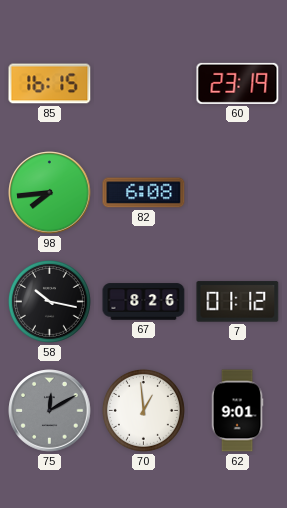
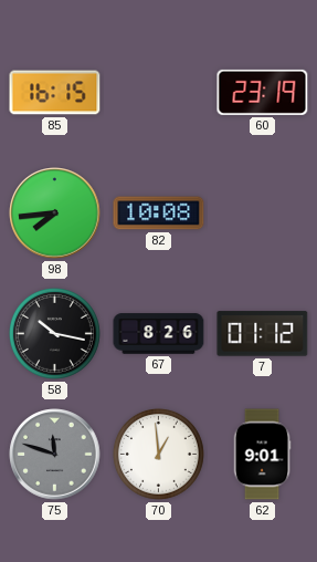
82: 6:08 -> 10:08
75: 12:10 -> 11:48
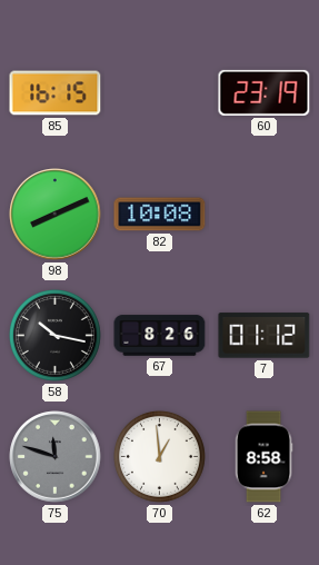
98: 7:44 -> 8:11
62: 9:01 -> 8:58
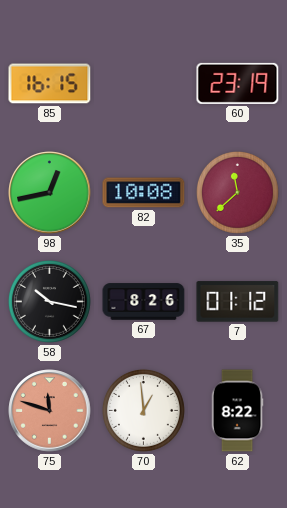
98: 8:11 -> 12:43
35: none -> 11:38
75 dial: grey -> salmon
62: 8:58 -> 8:22
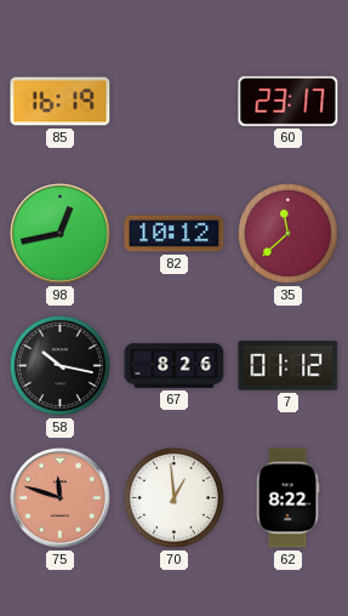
85: 16:15 -> 16:19
60: 23:19 -> 23:17
82: 10:08 -> 10:12
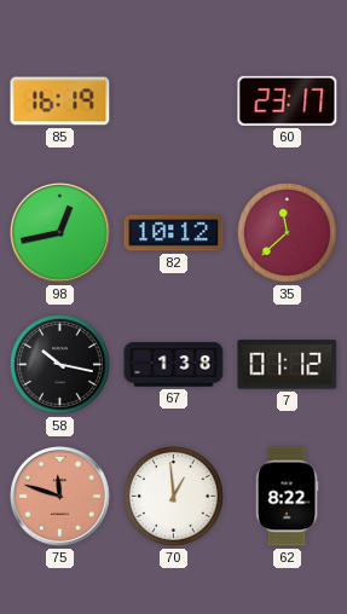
67: 8:26 -> 1:38
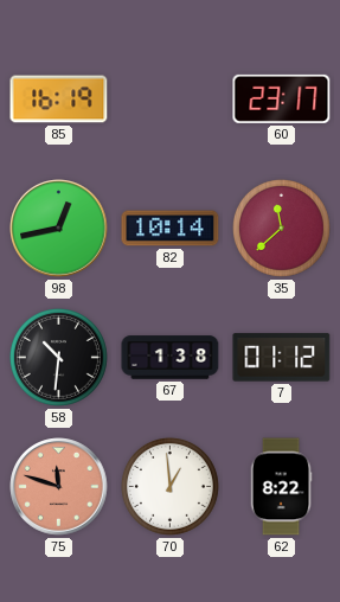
82: 10:12 -> 10:14
58: 10:17 -> 10:31
